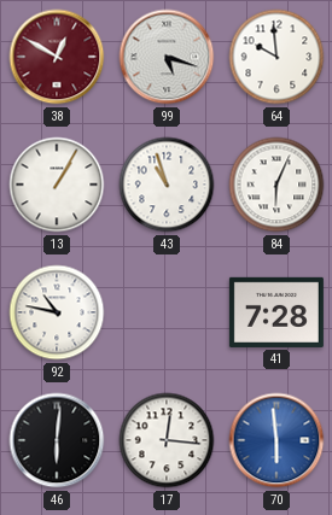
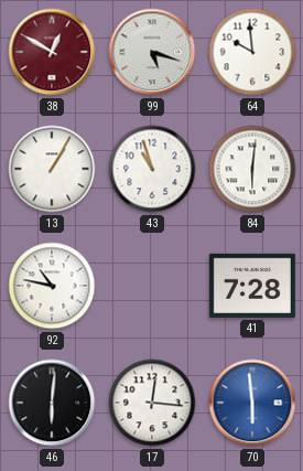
84: 6:04 -> 6:01
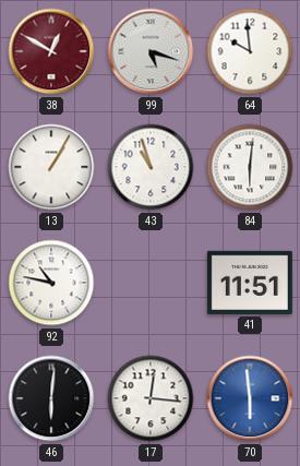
41: 7:28 -> 11:51
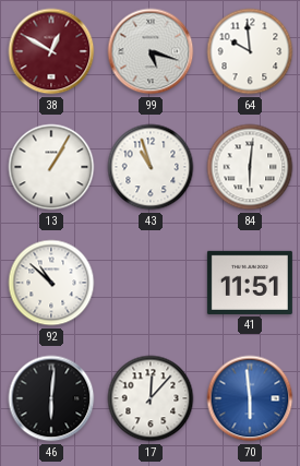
92: 10:47 -> 10:52
17: 12:16 -> 12:07
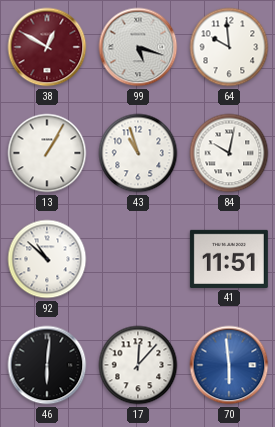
84: 6:01 -> 10:02
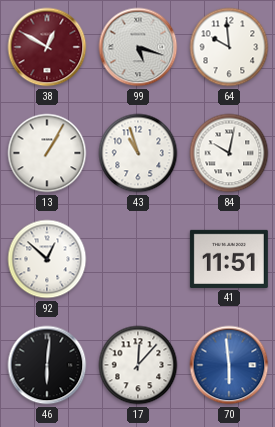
92: 10:52 -> 12:52
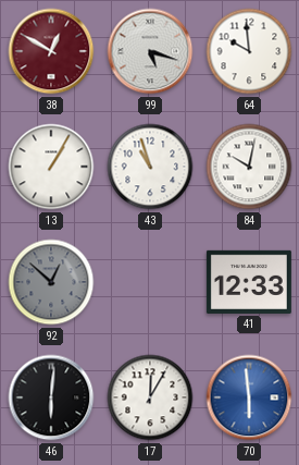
92 dial: white -> grey
41: 11:51 -> 12:33
17: 12:07 -> 12:05
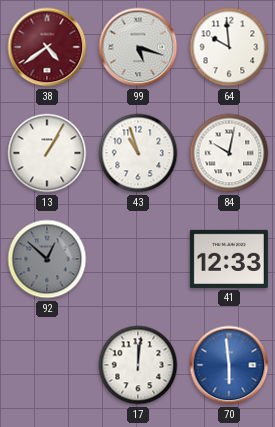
38: 12:50 -> 4:39
46: 6:01 -> none
17: 12:05 -> 12:01
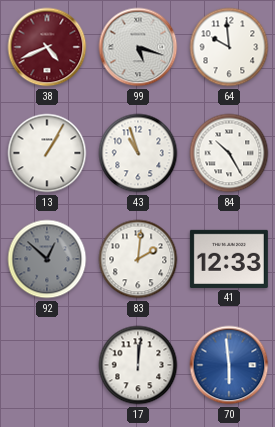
38: 4:39 -> 4:41
84: 10:02 -> 10:25
83: none -> 2:01
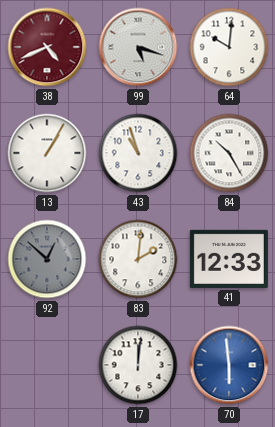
64: 9:59 -> 10:01
